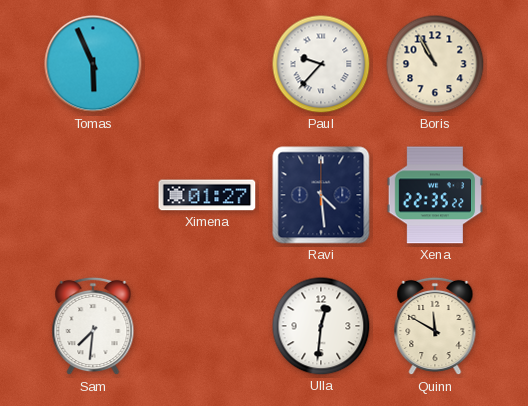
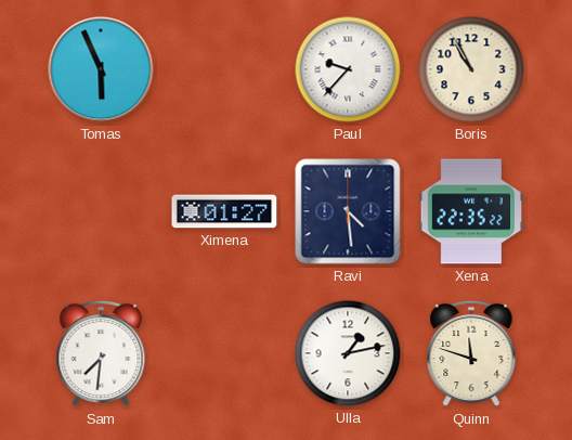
Ulla: 12:31 -> 1:13
Quinn: 11:50 -> 11:48
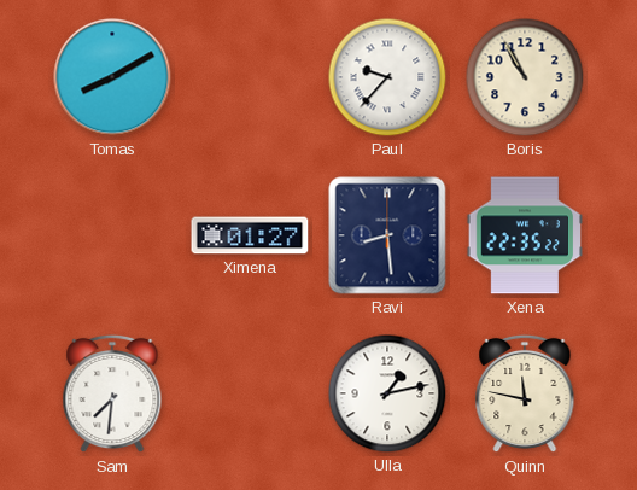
Tomas: 5:56 -> 8:10
Ravi: 4:29 -> 8:29
Quinn: 11:48 -> 11:47
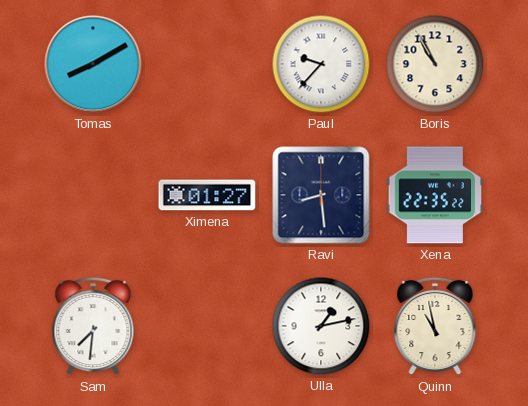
Quinn: 11:47 -> 10:58
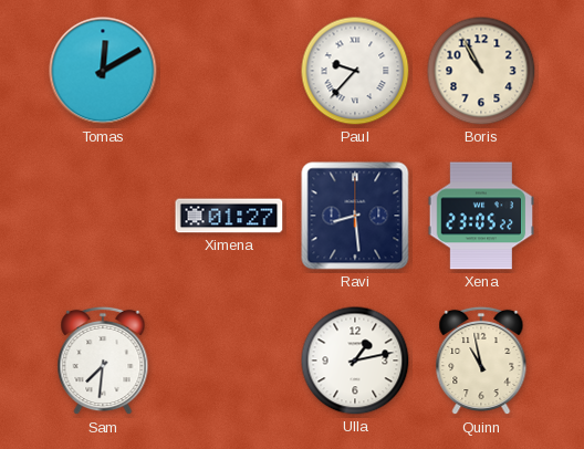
Tomas: 8:10 -> 12:10
Xena: 22:35 -> 23:05
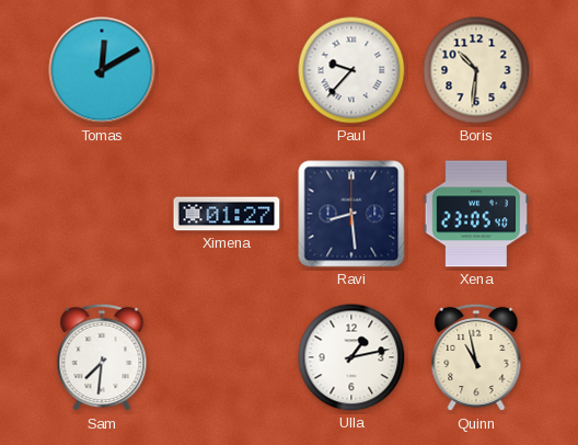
Boris: 10:55 -> 10:31
Xena: 23:05:22 -> 23:05:40
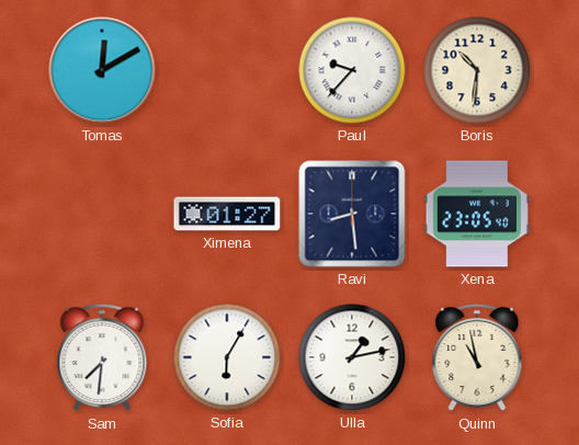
Sofia: none -> 6:05
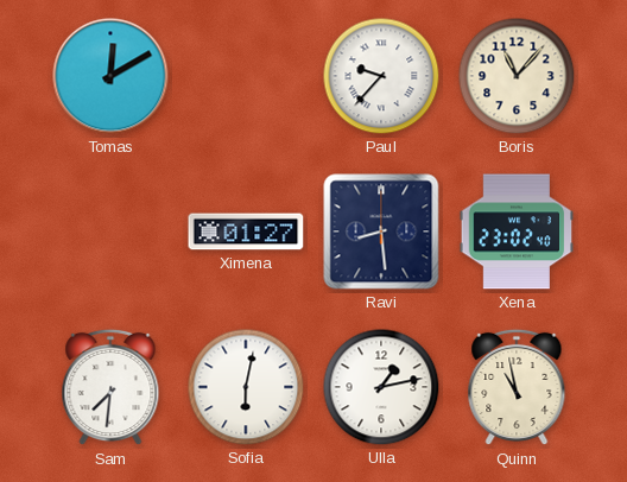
Boris: 10:31 -> 11:07
Xena: 23:05 -> 23:02
Sofia: 6:05 -> 6:02
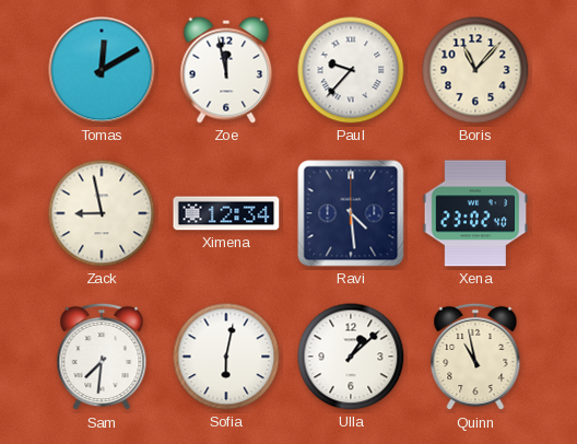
Zoe: none -> 11:58
Zack: none -> 8:58
Ximena: 01:27 -> 12:34
Ravi: 8:29 -> 4:29
Ulla: 1:13 -> 1:08
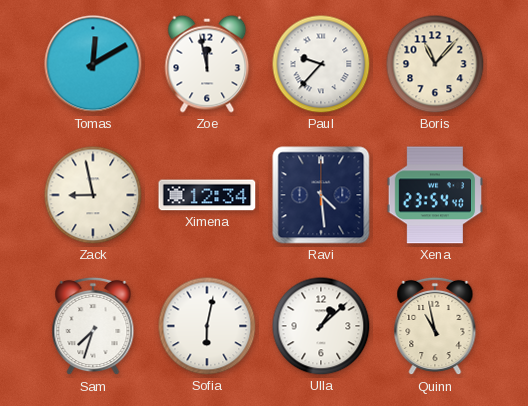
Xena: 23:02 -> 23:54
Sam: 7:31 -> 7:33
